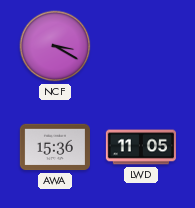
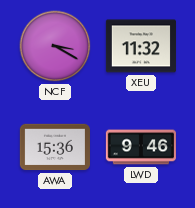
XEU: none -> 11:32
LWD: 11:05 -> 9:46
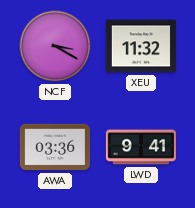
AWA: 15:36 -> 03:36
LWD: 9:46 -> 9:41
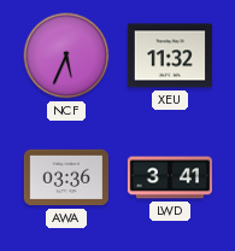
NCF: 3:20 -> 5:34
LWD: 9:41 -> 3:41
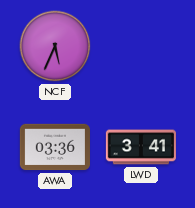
XEU: 11:32 -> none
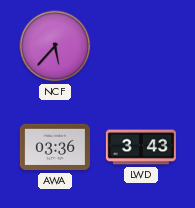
NCF: 5:34 -> 5:37
LWD: 3:41 -> 3:43
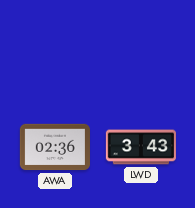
NCF: 5:37 -> none
AWA: 03:36 -> 02:36
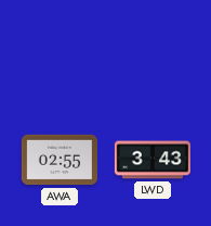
AWA: 02:36 -> 02:55
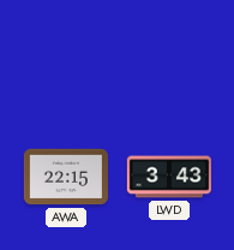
AWA: 02:55 -> 22:15
